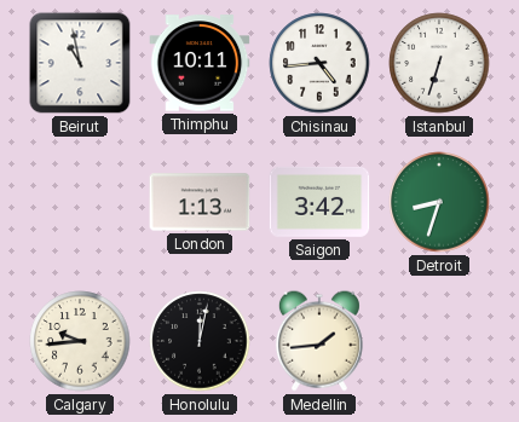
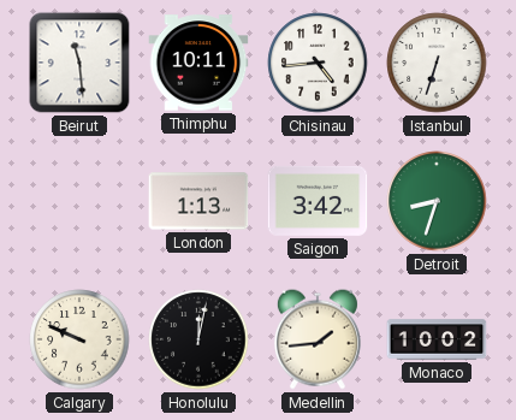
Beirut: 10:58 -> 11:29
Calgary: 9:44 -> 9:49
Monaco: none -> 10:02
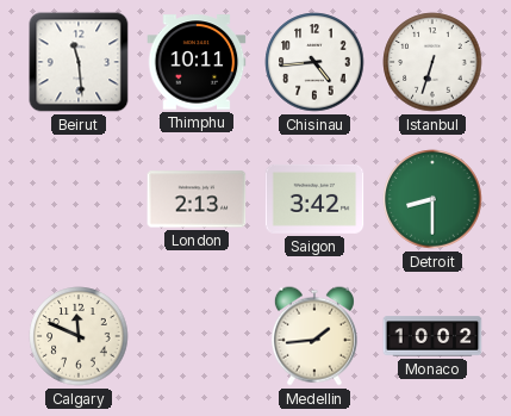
London: 1:13 -> 2:13
Detroit: 8:33 -> 8:30
Calgary: 9:49 -> 11:49
Honolulu: 12:02 -> none
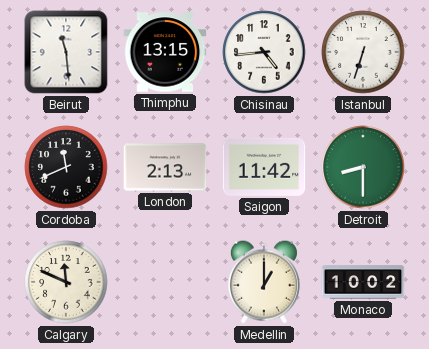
Thimphu: 10:11 -> 13:15
Cordoba: none -> 11:41
Saigon: 3:42 -> 11:42
Medellin: 1:44 -> 1:00
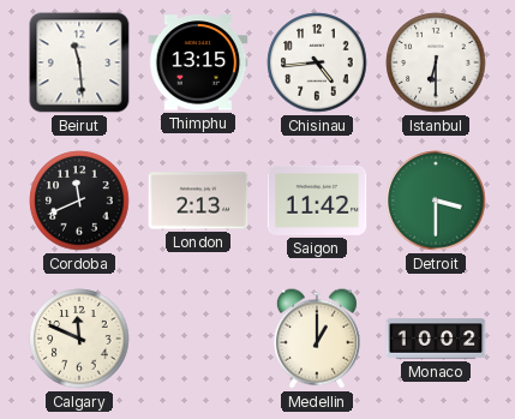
Istanbul: 6:33 -> 6:30
Detroit: 8:30 -> 3:30
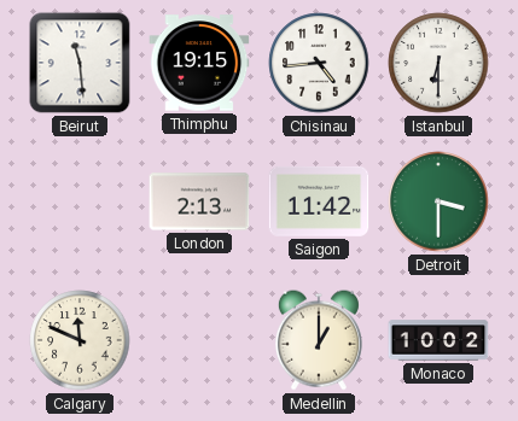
Thimphu: 13:15 -> 19:15
Cordoba: 11:41 -> none
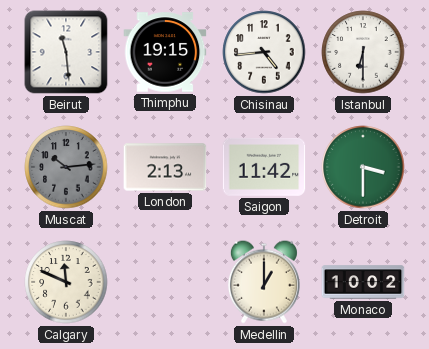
Muscat: none -> 10:14
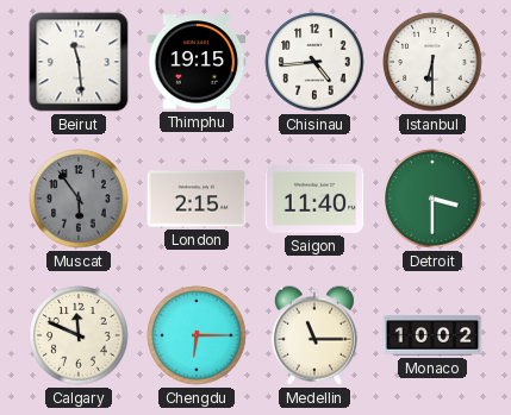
Muscat: 10:14 -> 5:54
London: 2:13 -> 2:15
Saigon: 11:42 -> 11:40
Chengdu: none -> 6:15
Medellin: 1:00 -> 11:15
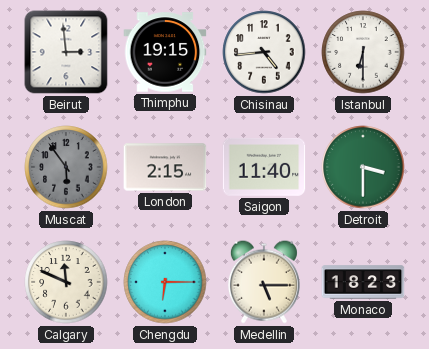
Beirut: 11:29 -> 2:59
Medellin: 11:15 -> 5:15
Monaco: 10:02 -> 18:23
